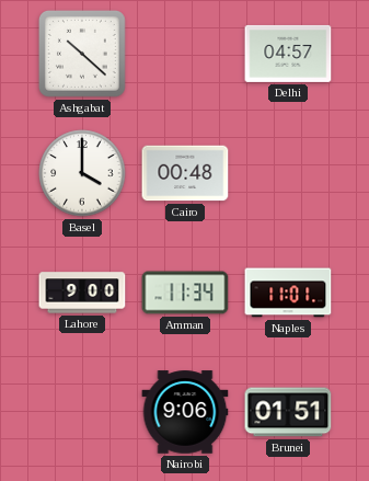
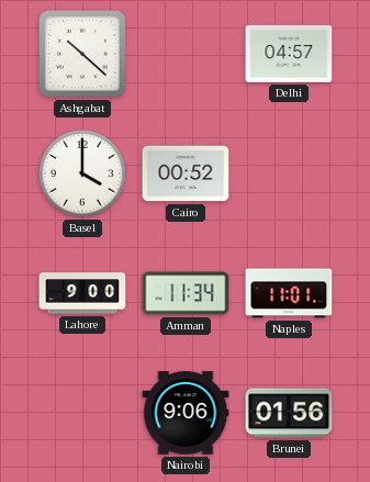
Cairo: 00:48 -> 00:52
Brunei: 01:51 -> 01:56
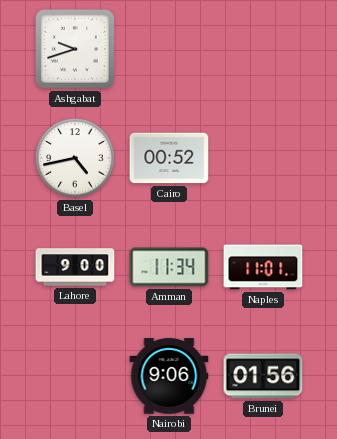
Ashgabat: 10:22 -> 9:42
Delhi: 04:57 -> none
Basel: 4:00 -> 4:43
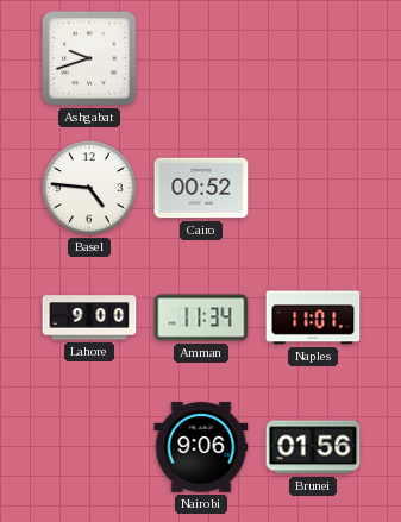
Basel: 4:43 -> 4:46
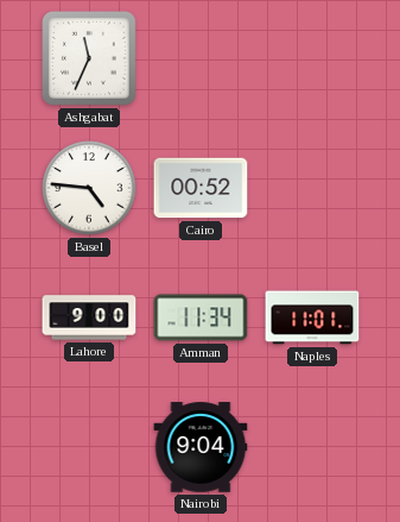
Ashgabat: 9:42 -> 11:34
Nairobi: 9:06 -> 9:04
Brunei: 01:56 -> none
